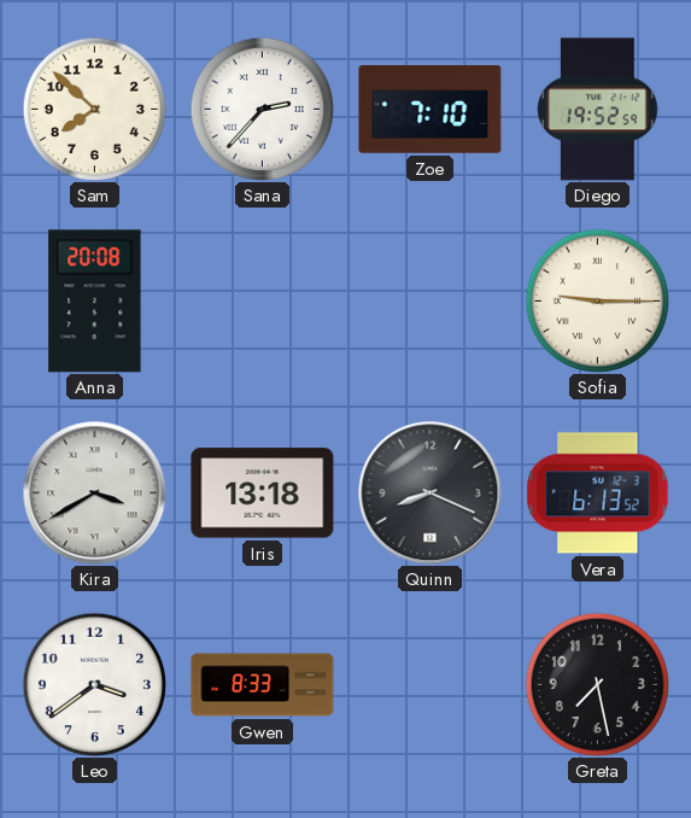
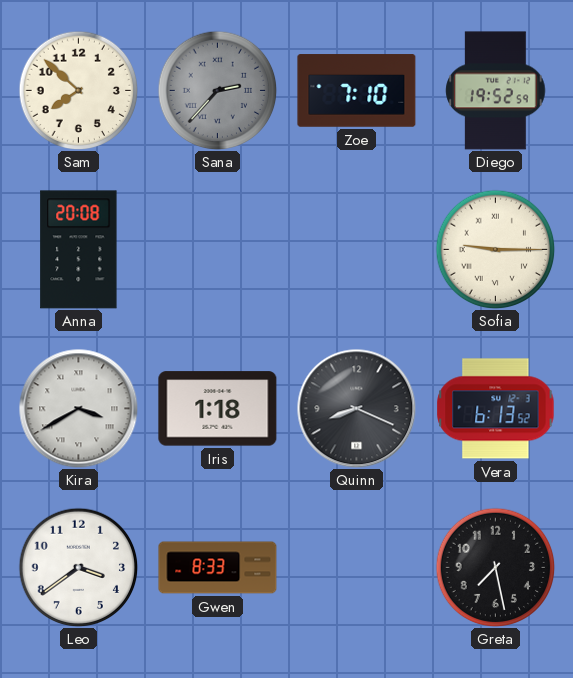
Sana dial: white -> grey
Iris: 13:18 -> 1:18
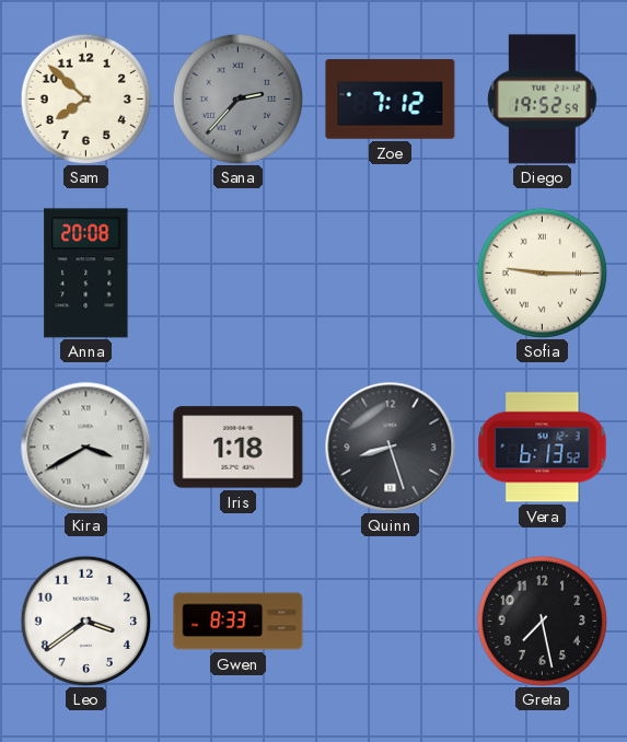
Zoe: 7:10 -> 7:12
Quinn: 8:19 -> 8:27
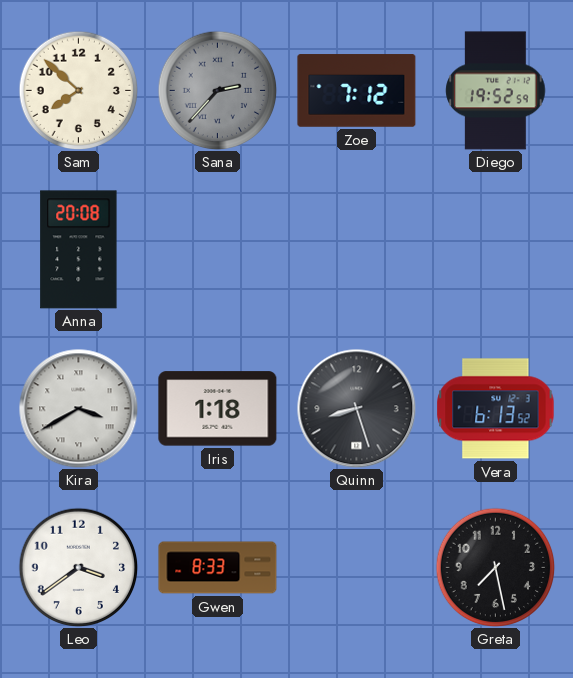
Sofia: 9:15 -> none
